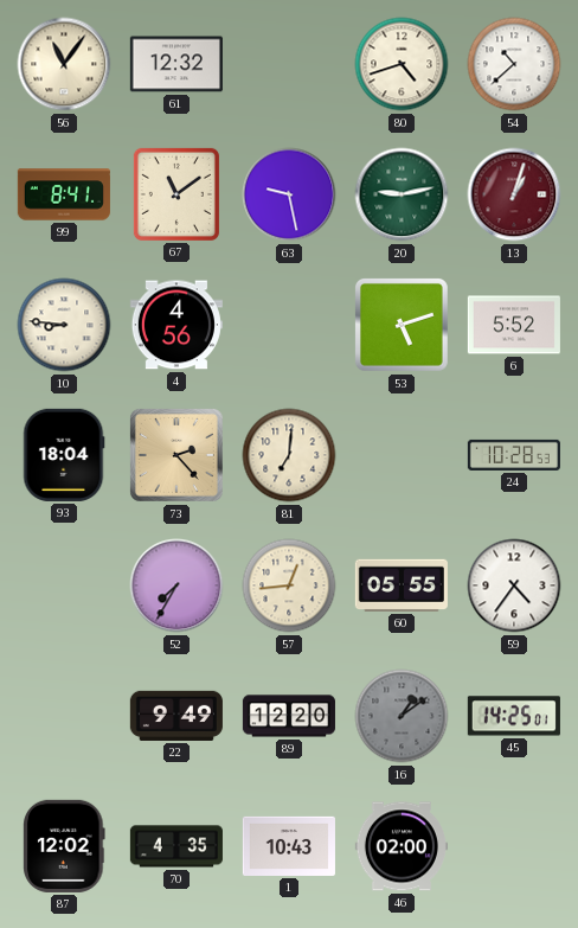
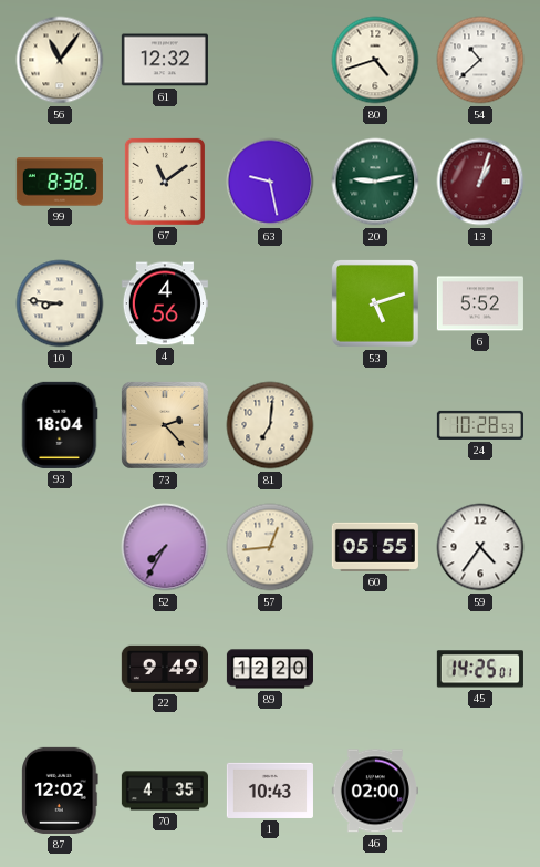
99: 8:41 -> 8:38
16: 1:09 -> none
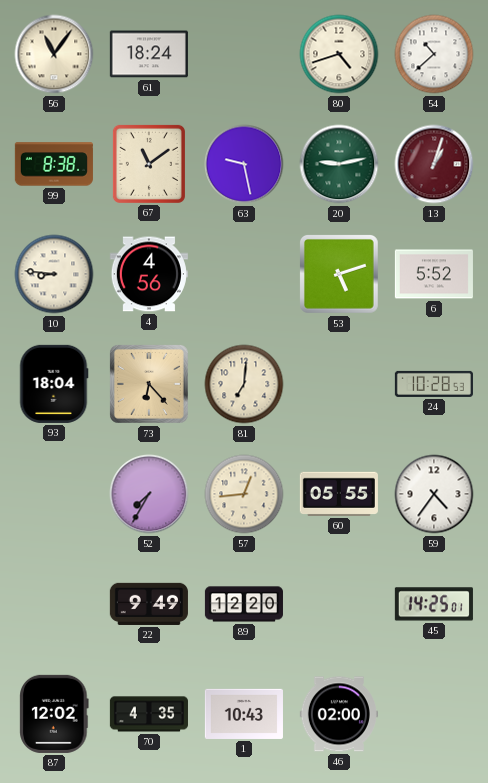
61: 12:32 -> 18:24
73: 2:23 -> 6:23
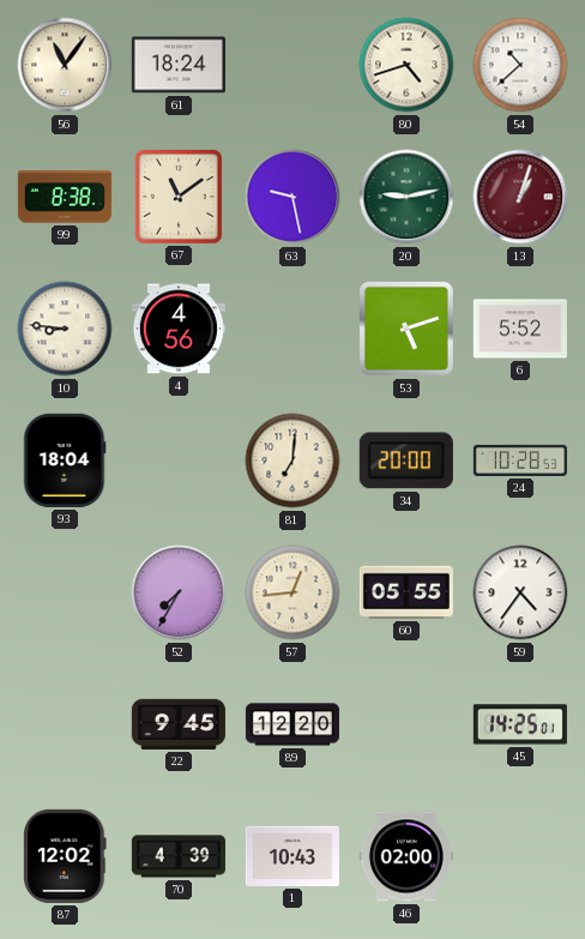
73: 6:23 -> none
34: none -> 20:00
22: 9:49 -> 9:45
70: 4:35 -> 4:39
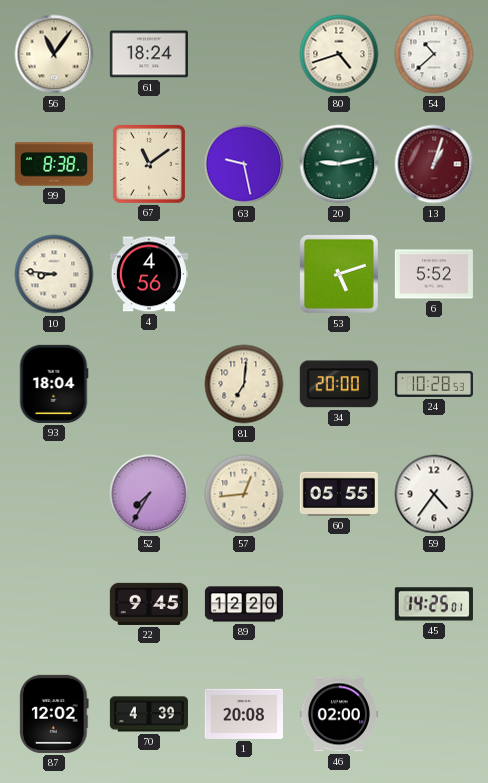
1: 10:43 -> 20:08
